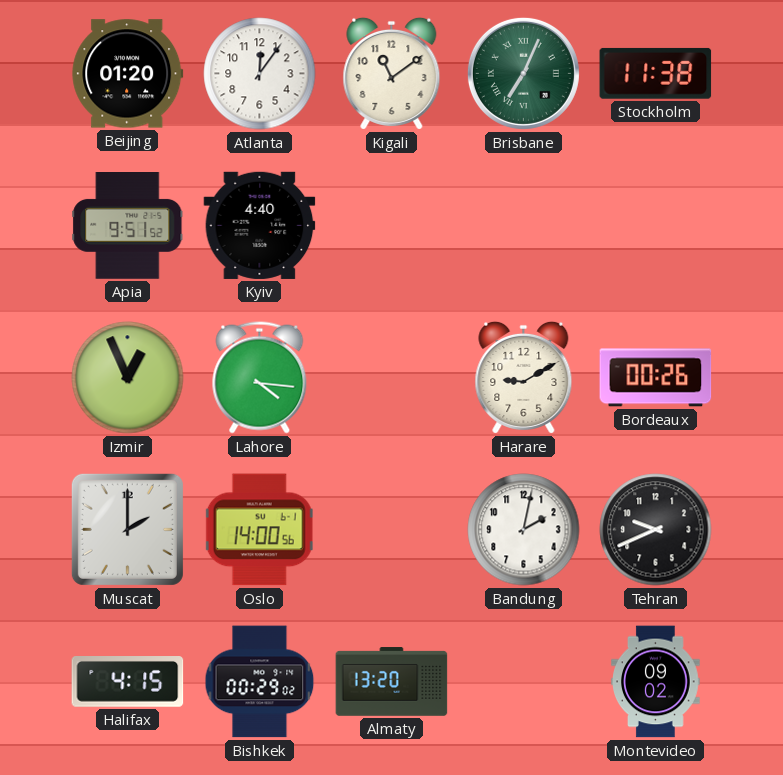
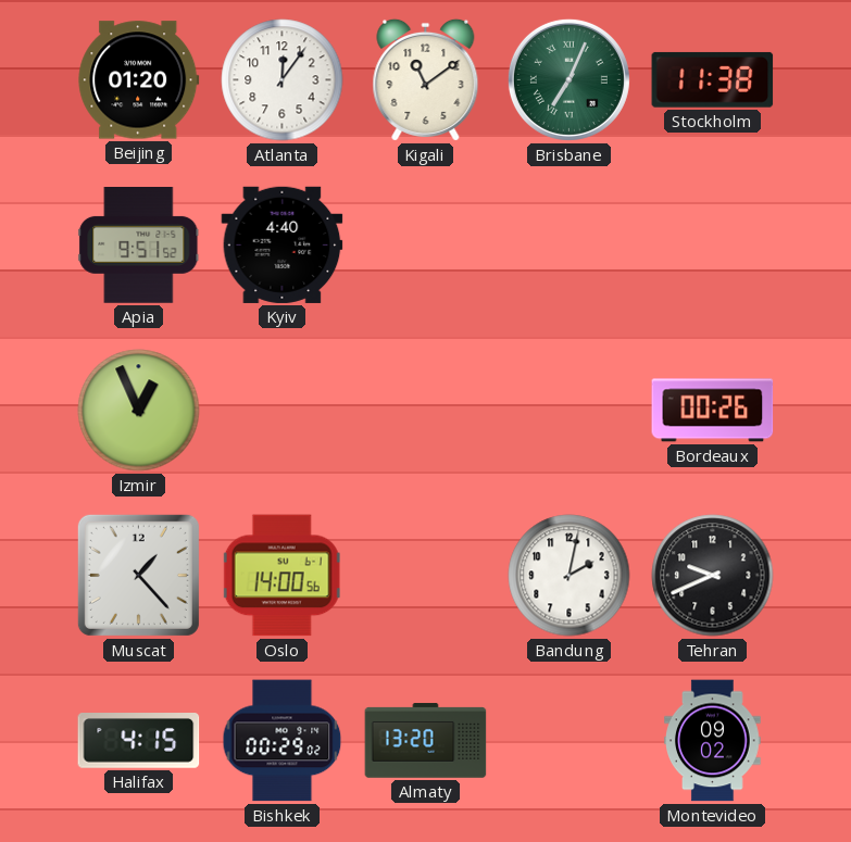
Lahore: 4:16 -> none
Harare: 9:10 -> none
Muscat: 2:00 -> 1:23
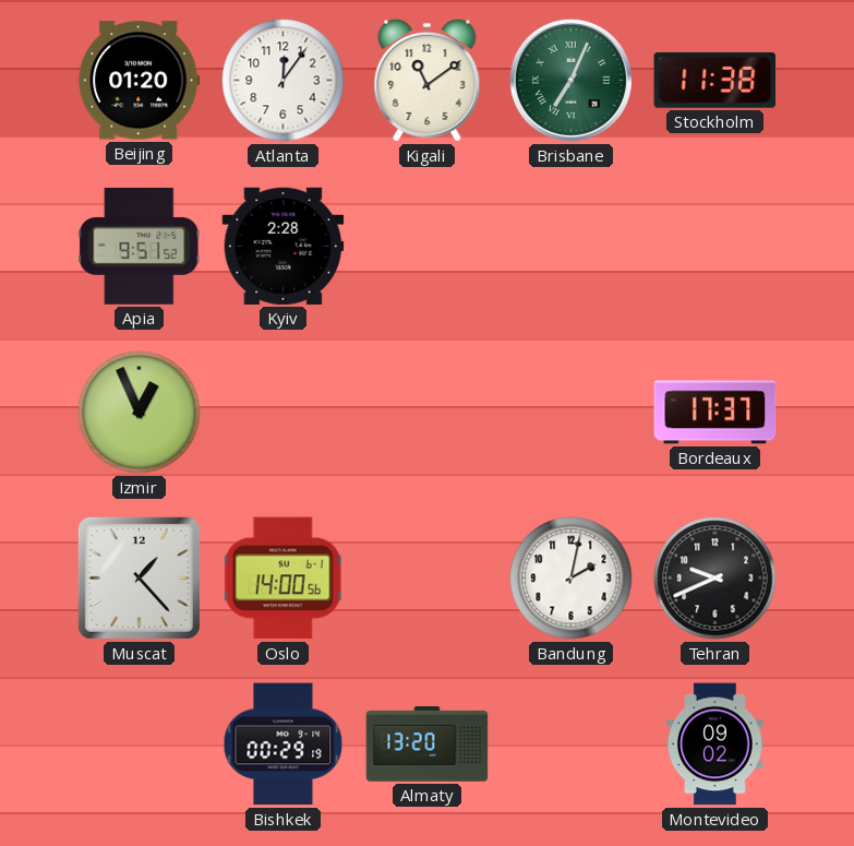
Kyiv: 4:40 -> 2:28
Bordeaux: 00:26 -> 17:37
Halifax: 4:15 -> none
Bishkek: 00:29:02 -> 00:29:19
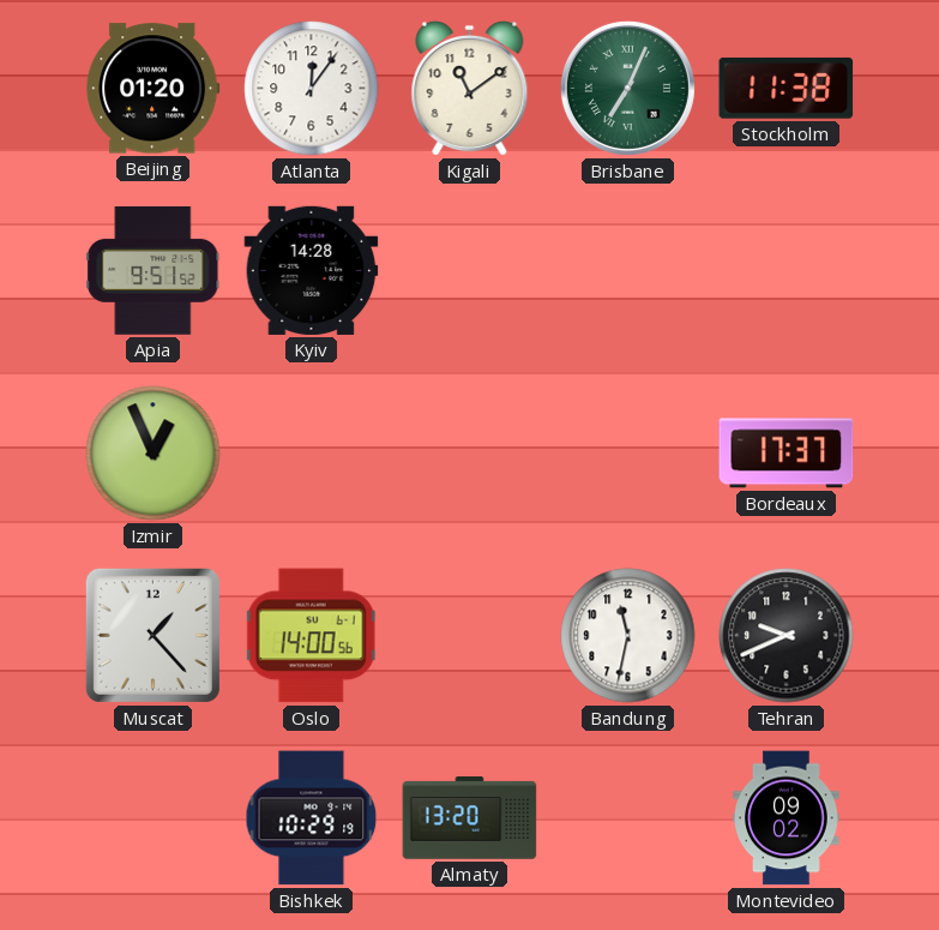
Kyiv: 2:28 -> 14:28
Bandung: 2:02 -> 11:32
Bishkek: 00:29 -> 10:29
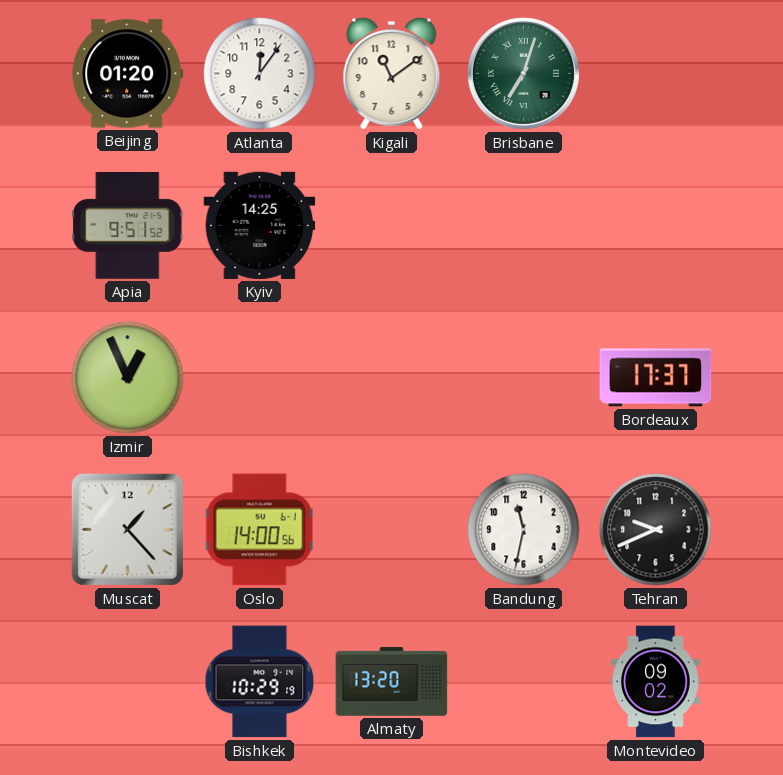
Brisbane: 7:04 -> 7:03
Stockholm: 11:38 -> none
Kyiv: 14:28 -> 14:25
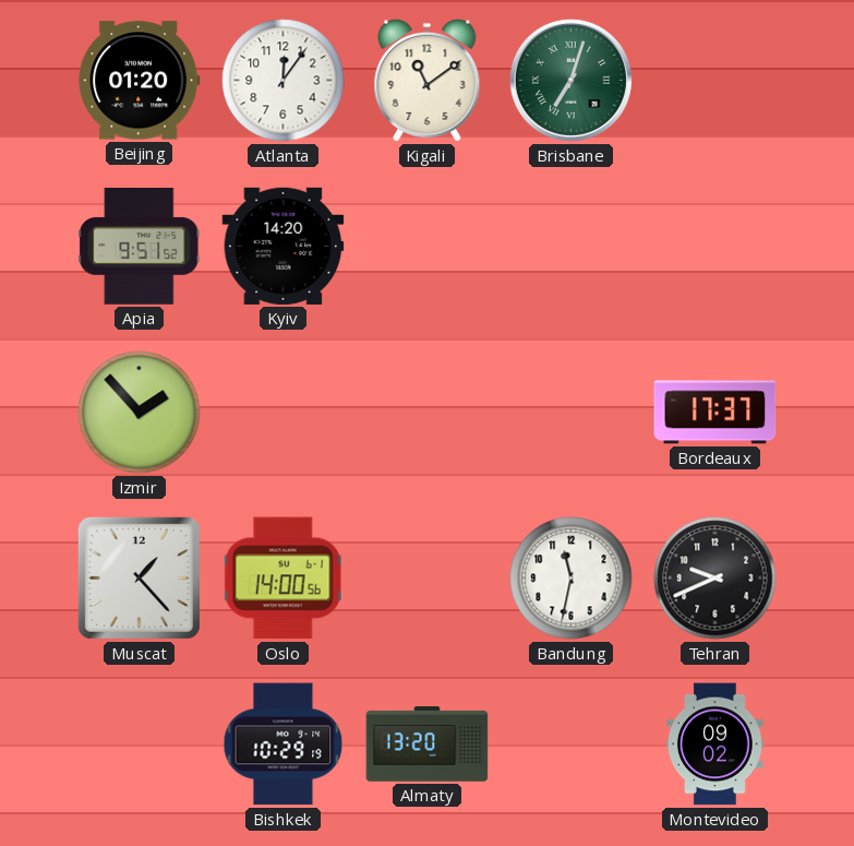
Kyiv: 14:25 -> 14:20
Izmir: 12:56 -> 1:53
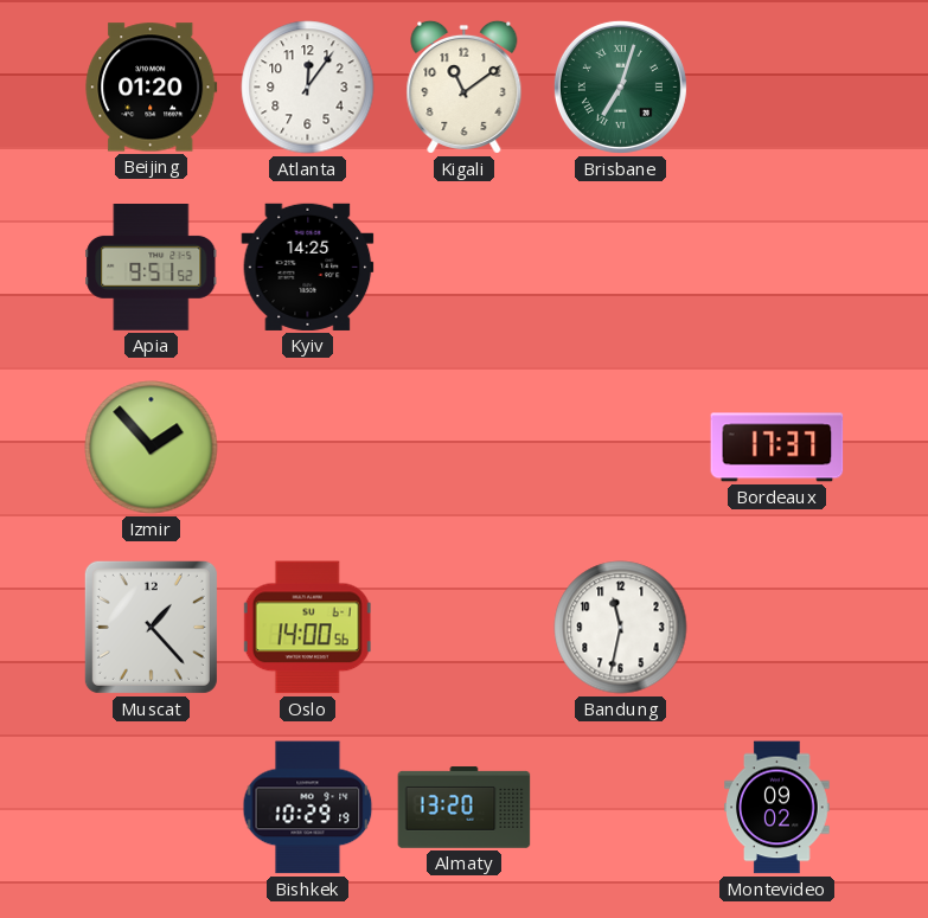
Kyiv: 14:20 -> 14:25
Tehran: 9:41 -> none
